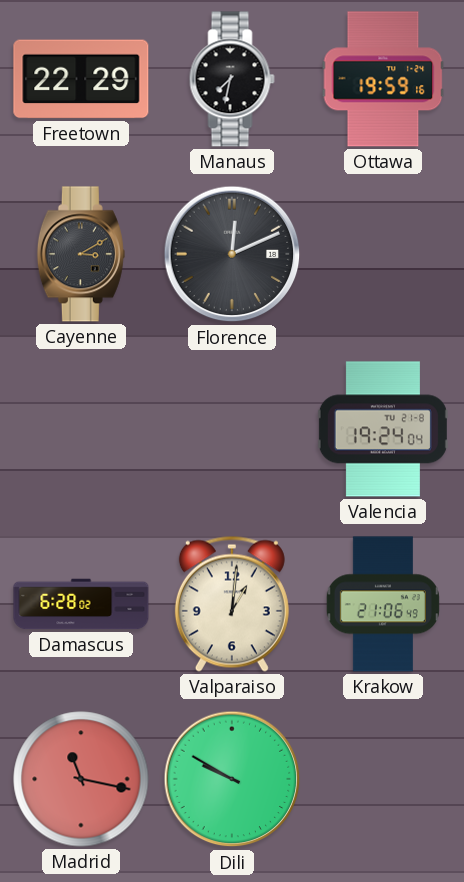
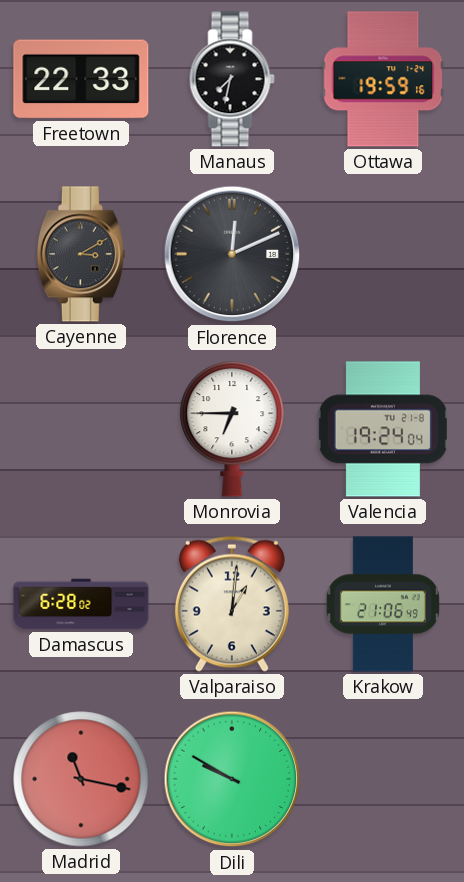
Freetown: 22:29 -> 22:33
Monrovia: none -> 6:45
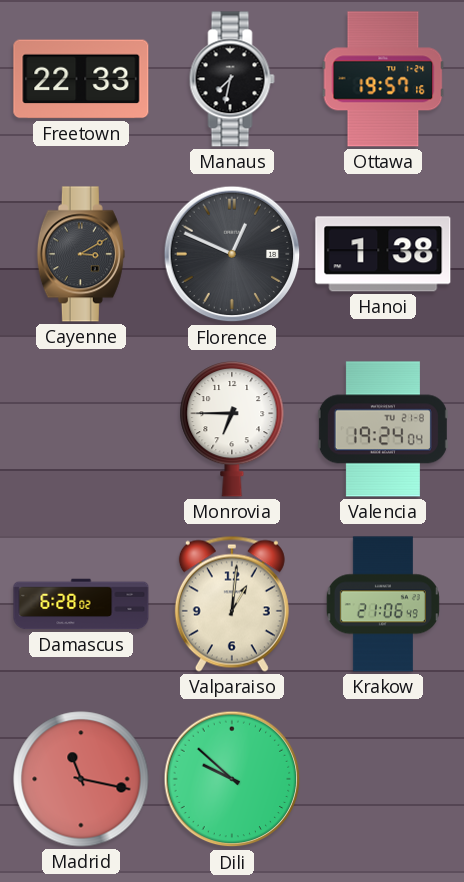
Ottawa: 19:59 -> 19:57
Florence: 12:11 -> 12:49
Hanoi: none -> 1:38
Dili: 9:50 -> 9:52
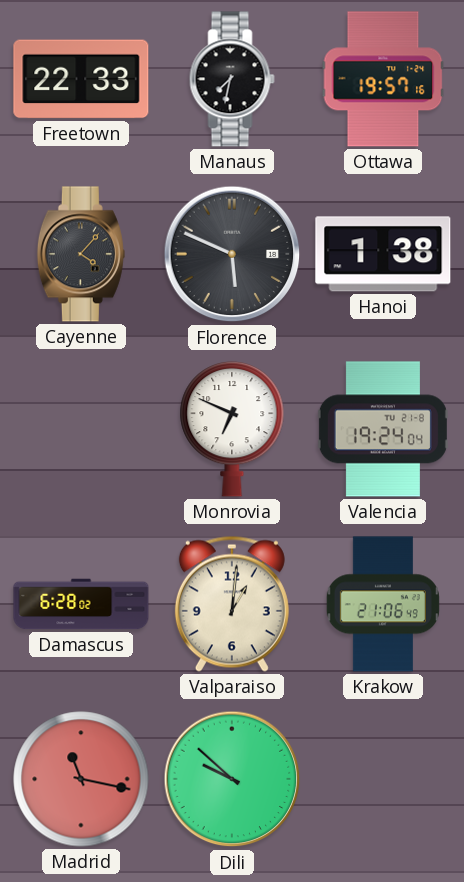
Cayenne: 3:10 -> 4:07
Florence: 12:49 -> 5:49
Monrovia: 6:45 -> 6:49
